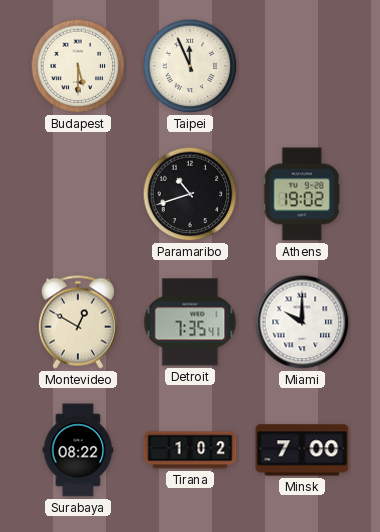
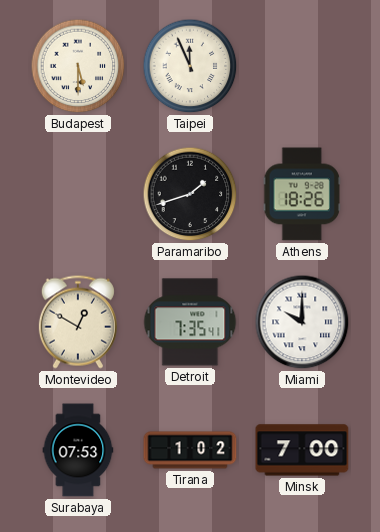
Paramaribo: 10:42 -> 1:42
Athens: 19:02 -> 18:26
Surabaya: 08:22 -> 07:53
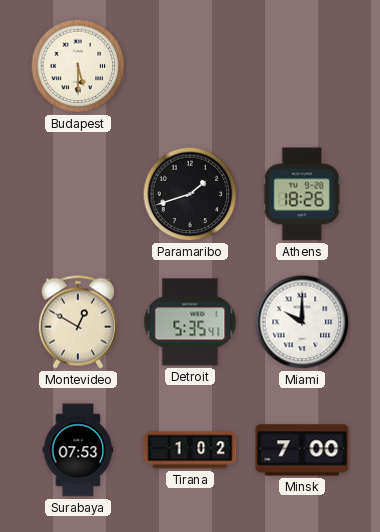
Taipei: 11:56 -> none
Detroit: 7:35 -> 5:35
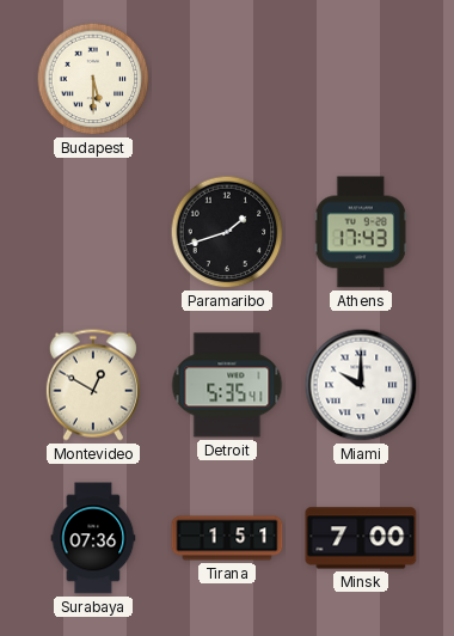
Athens: 18:26 -> 17:43
Surabaya: 07:53 -> 07:36
Tirana: 1:02 -> 1:51
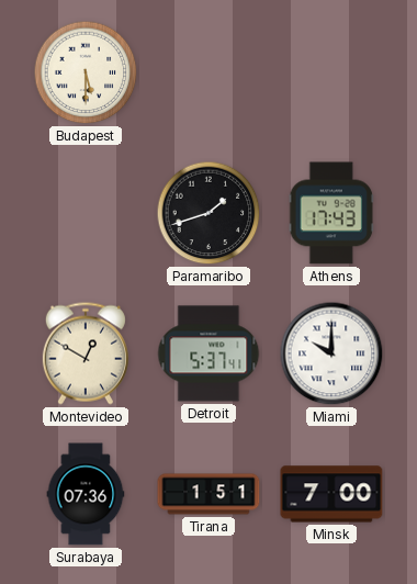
Detroit: 5:35 -> 5:37
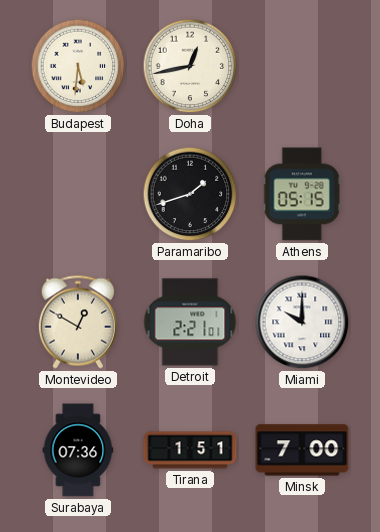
Budapest: 5:30 -> 5:31
Doha: none -> 12:43
Athens: 17:43 -> 05:15
Detroit: 5:37 -> 2:21
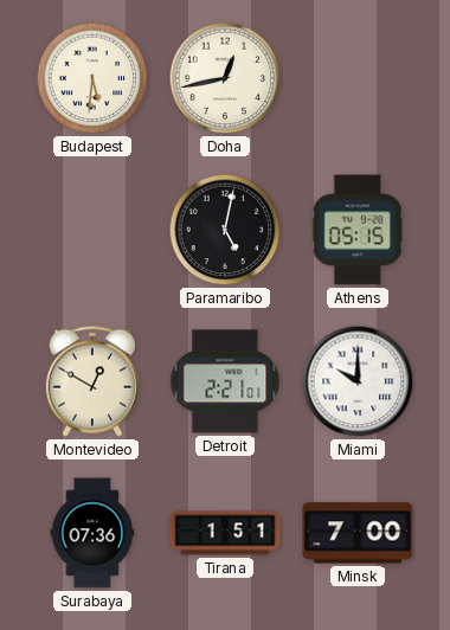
Paramaribo: 1:42 -> 5:02
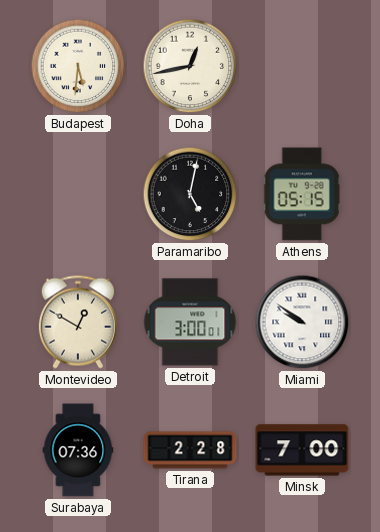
Detroit: 2:21 -> 3:00
Miami: 10:00 -> 9:51
Tirana: 1:51 -> 2:28
